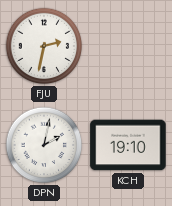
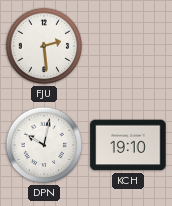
FJU: 2:32 -> 2:29
DPN: 2:02 -> 10:02
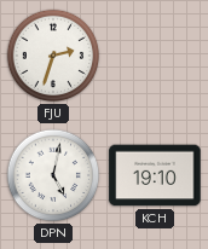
FJU: 2:29 -> 2:33
DPN: 10:02 -> 5:02
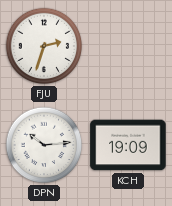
DPN: 5:02 -> 10:14
KCH: 19:10 -> 19:09
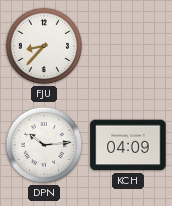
FJU: 2:33 -> 8:37
KCH: 19:09 -> 04:09
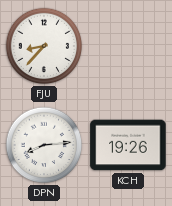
DPN: 10:14 -> 8:14
KCH: 04:09 -> 19:26
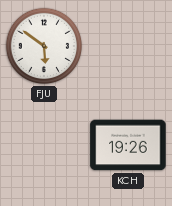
FJU: 8:37 -> 5:51
DPN: 8:14 -> none
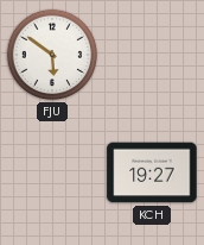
KCH: 19:26 -> 19:27
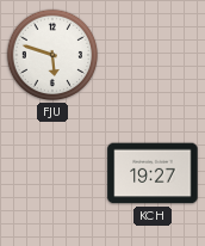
FJU: 5:51 -> 5:48
